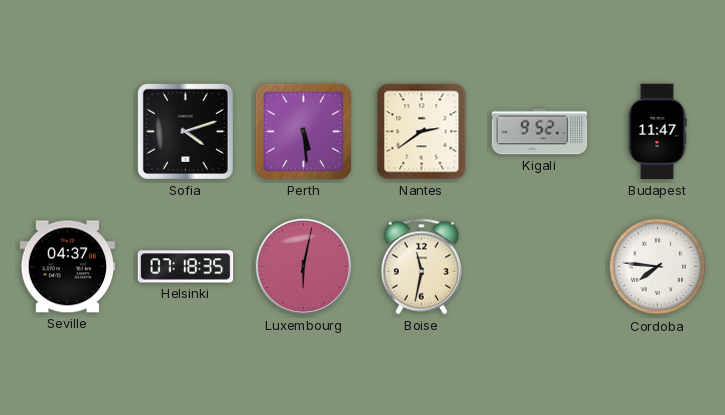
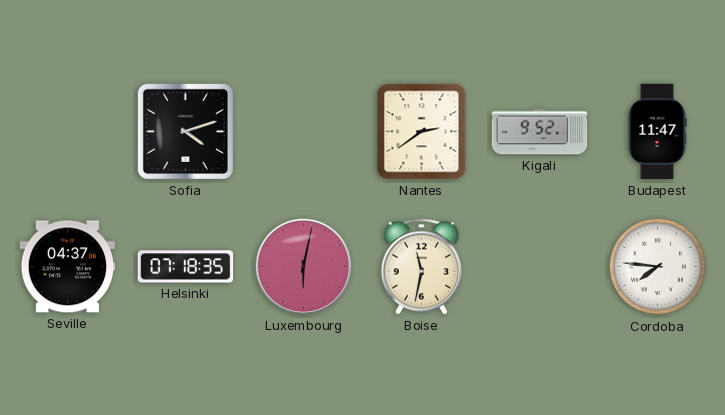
Perth: 5:29 -> none
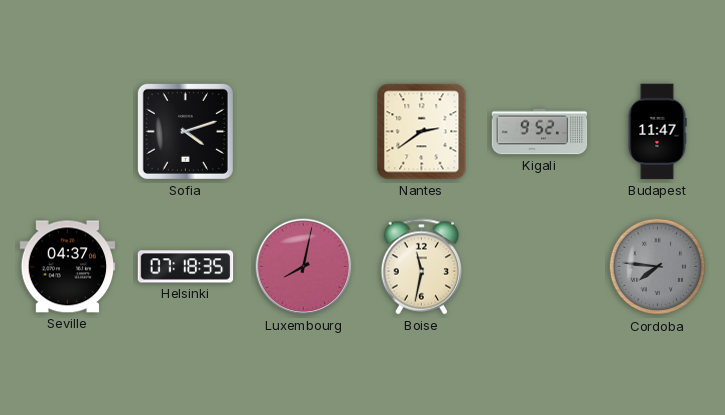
Luxembourg: 6:02 -> 8:02
Cordoba dial: white -> grey
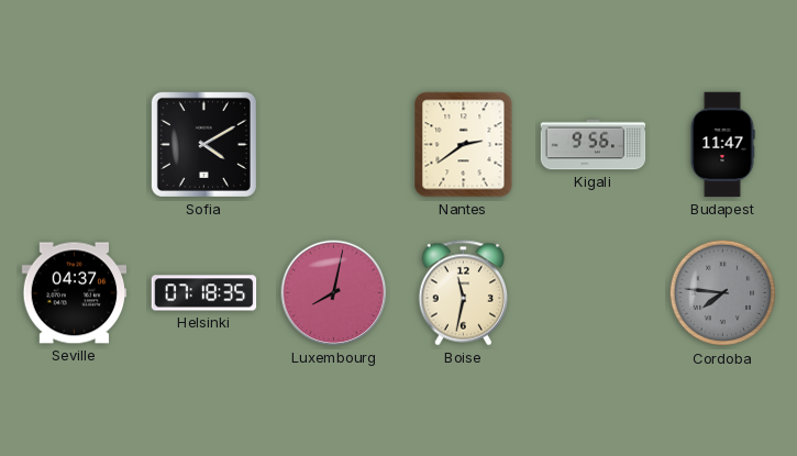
Sofia: 4:12 -> 4:10
Kigali: 9:52 -> 9:56
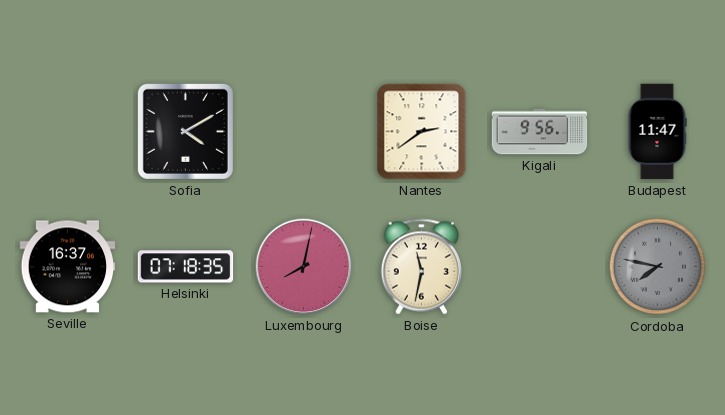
Seville: 04:37 -> 16:37
Cordoba: 7:46 -> 7:47
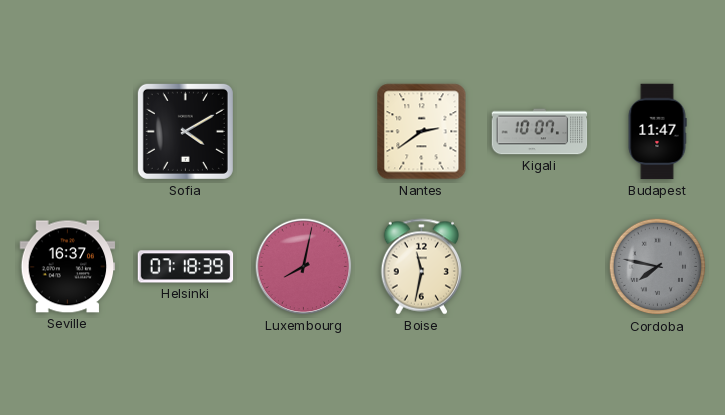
Kigali: 9:56 -> 10:07
Helsinki: 07:18:35 -> 07:18:39
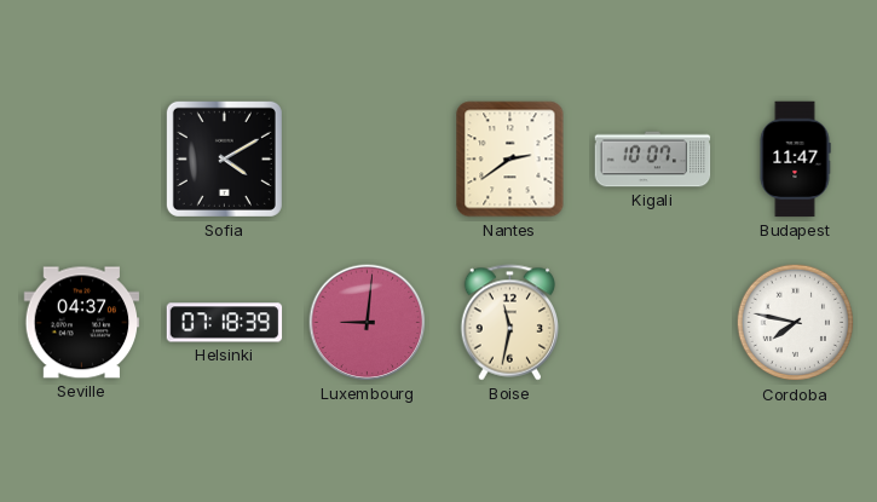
Seville: 16:37 -> 04:37
Luxembourg: 8:02 -> 9:01
Cordoba dial: grey -> white
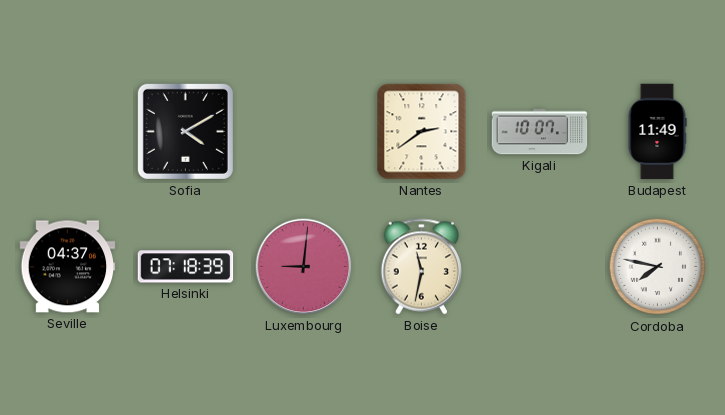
Budapest: 11:47 -> 11:49
